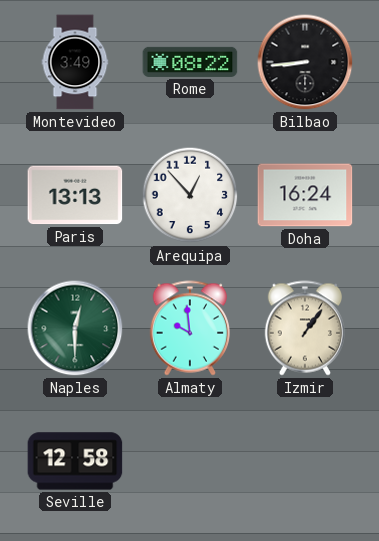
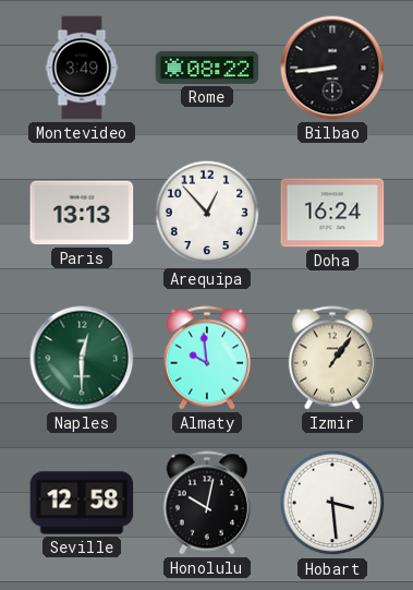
Honolulu: none -> 10:02
Hobart: none -> 3:29
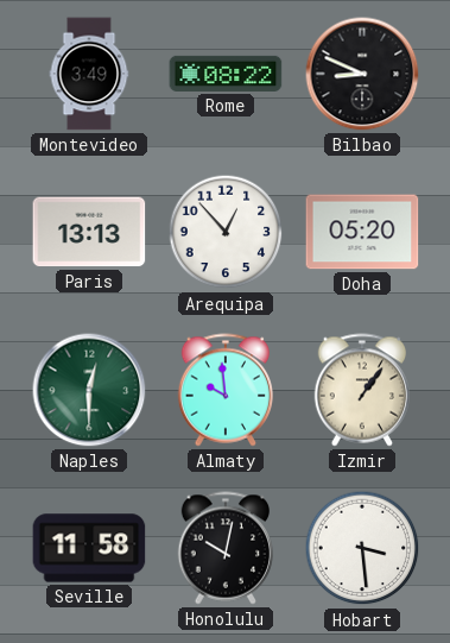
Bilbao: 8:44 -> 8:49
Doha: 16:24 -> 05:20
Seville: 12:58 -> 11:58
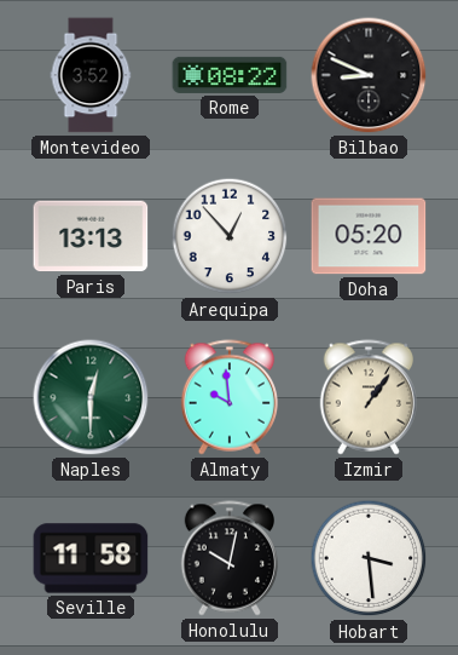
Montevideo: 3:49 -> 3:52
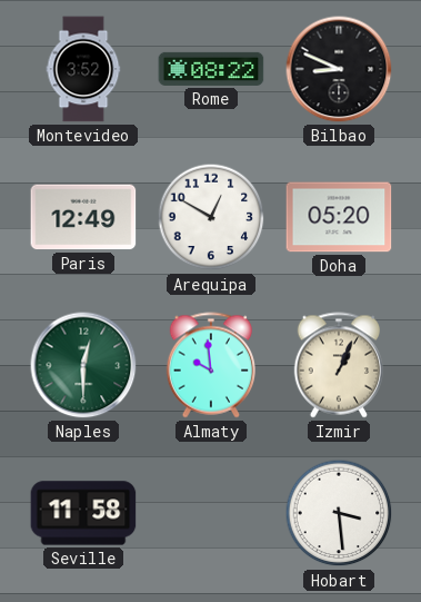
Paris: 13:13 -> 12:49
Arequipa: 12:53 -> 12:50
Izmir: 1:06 -> 1:04
Honolulu: 10:02 -> none
